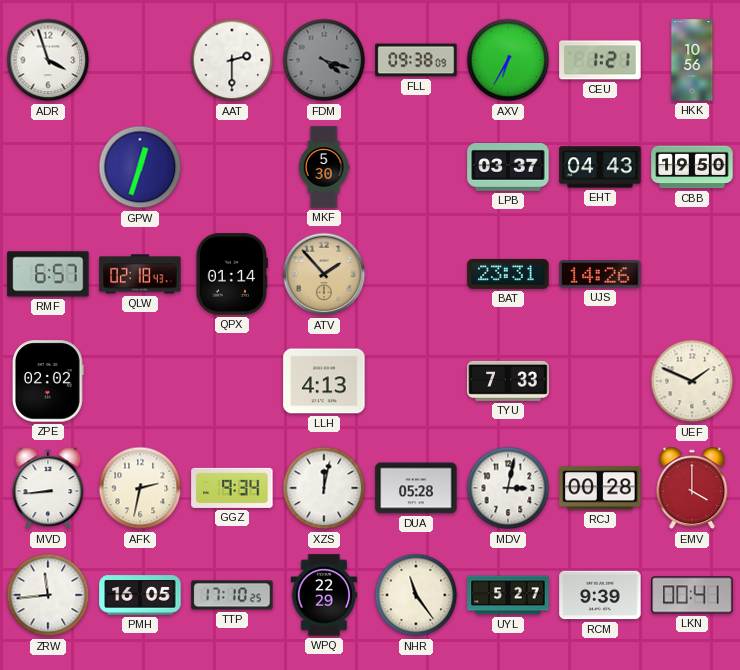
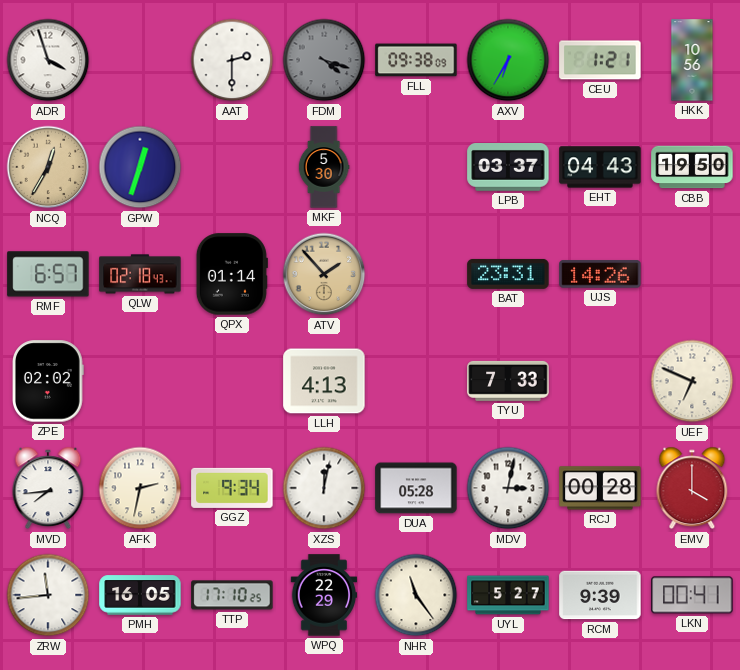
NCQ: none -> 12:35
UEF: 1:49 -> 6:49
MVD: 8:44 -> 7:44
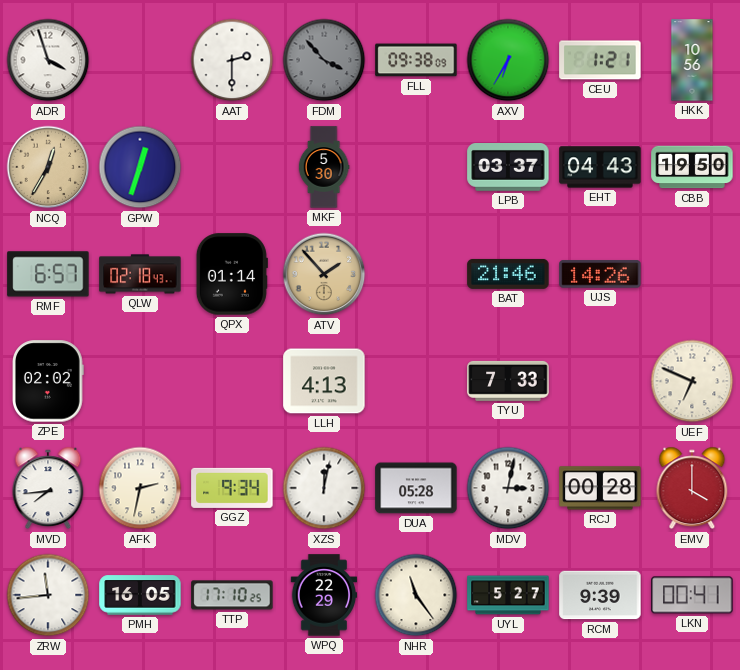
FDM: 4:18 -> 3:53
BAT: 23:31 -> 21:46
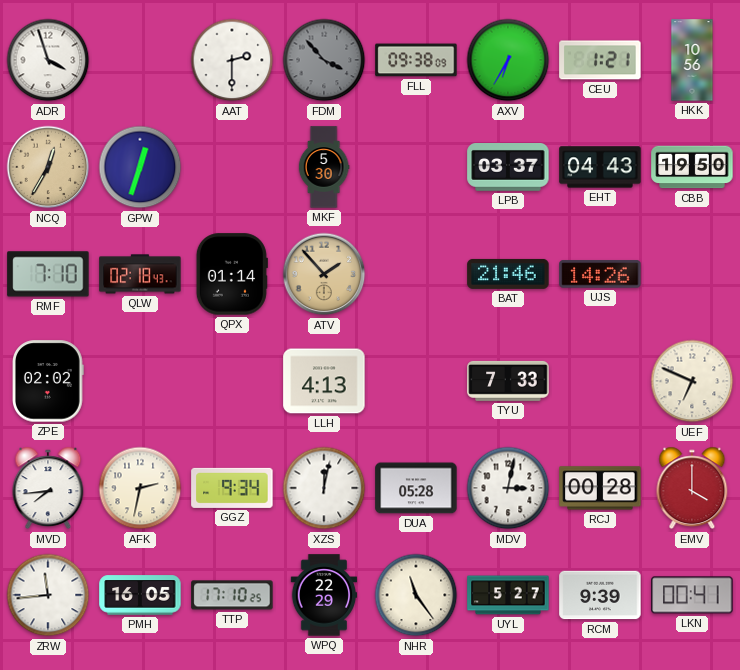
RMF: 6:57 -> 7:10
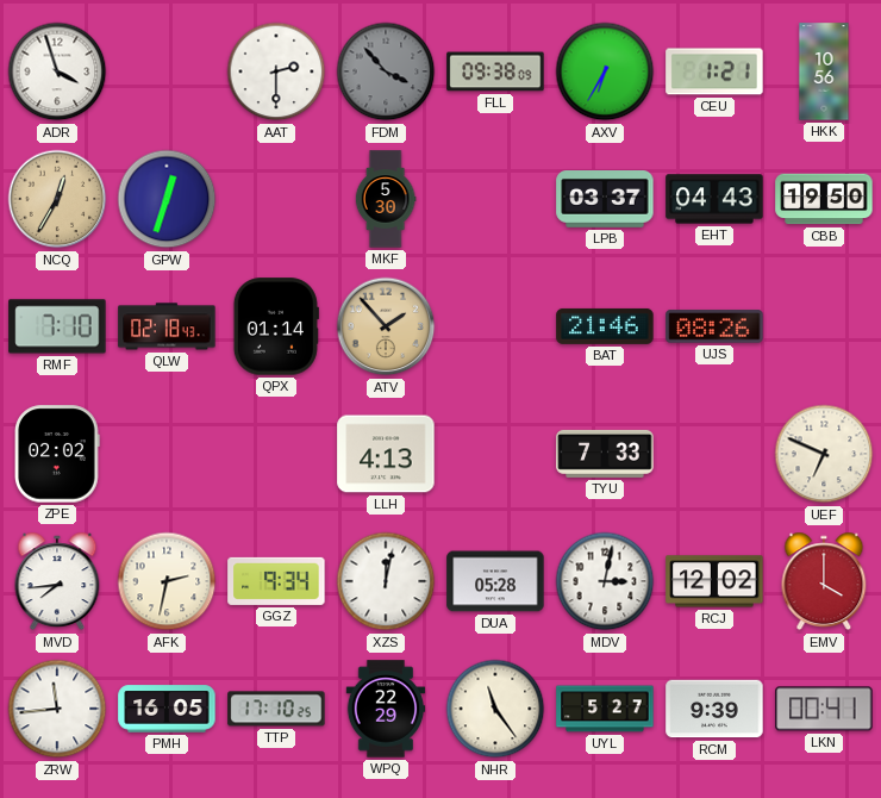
UJS: 14:26 -> 08:26
RCJ: 00:28 -> 12:02
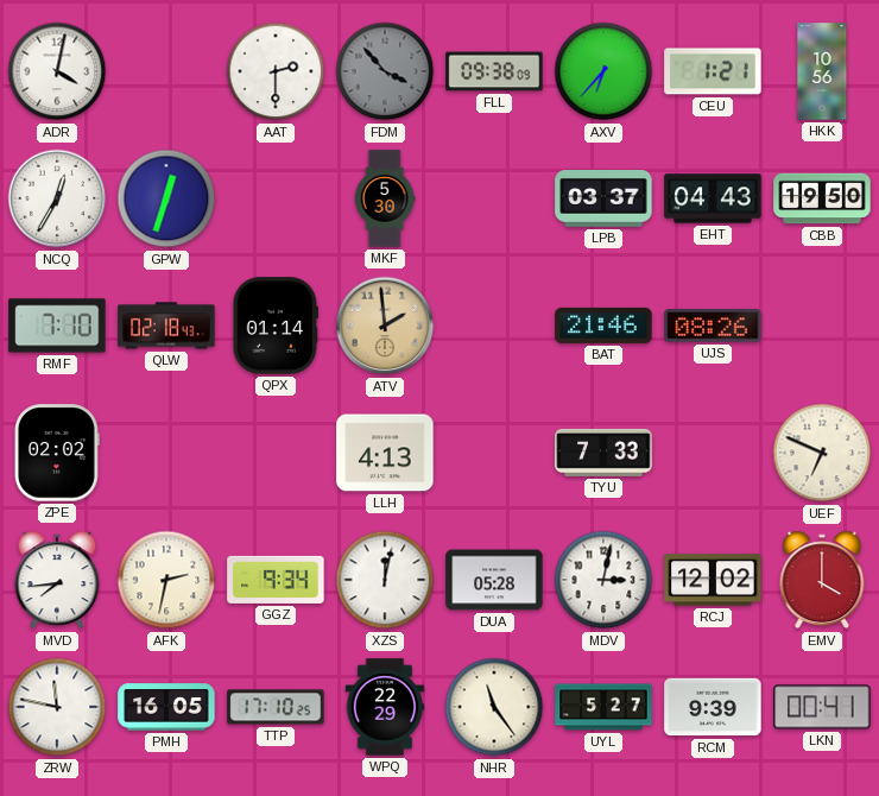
ADR: 3:57 -> 4:02
AXV: 6:35 -> 6:37
NCQ dial: champagne -> white
ATV: 1:53 -> 1:59
ZRW: 11:44 -> 11:47
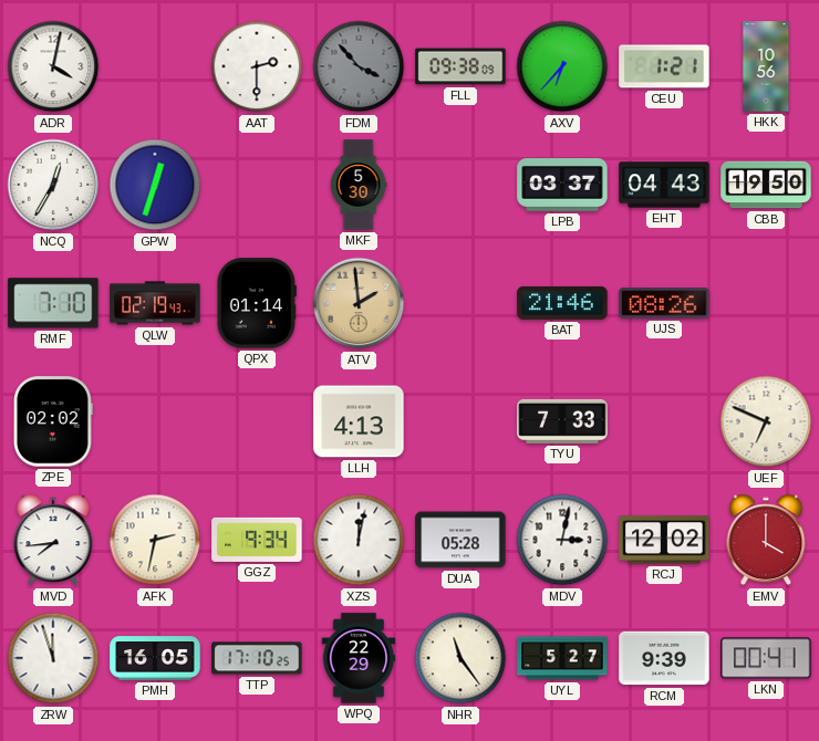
QLW: 02:18 -> 02:19
ZRW: 11:47 -> 11:57
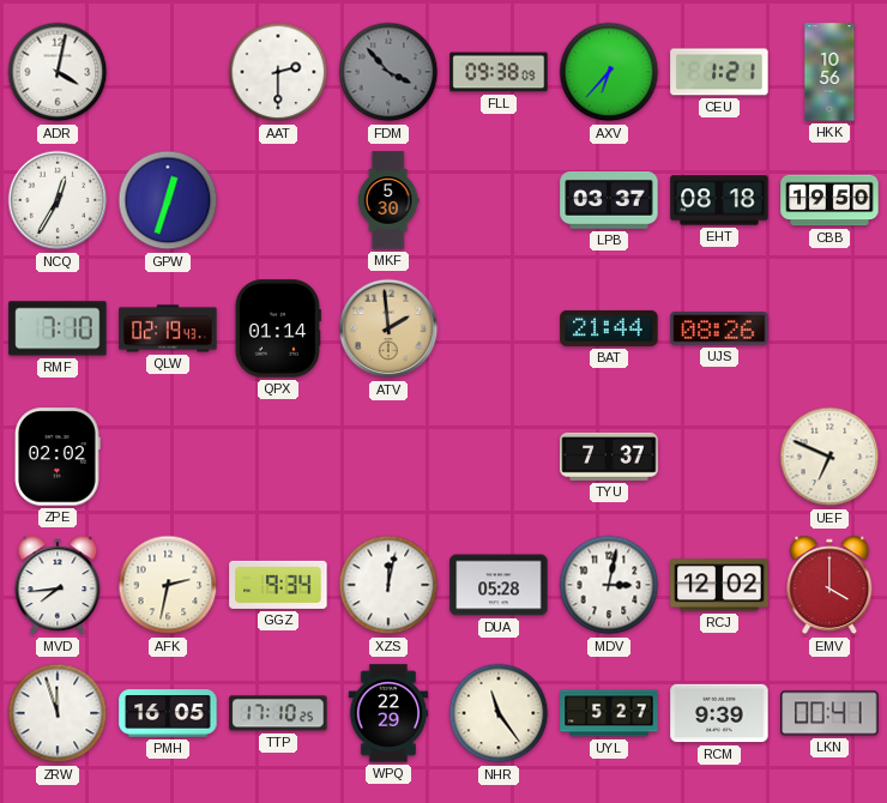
EHT: 04:43 -> 08:18
BAT: 21:46 -> 21:44
LLH: 4:13 -> none
TYU: 7:33 -> 7:37
